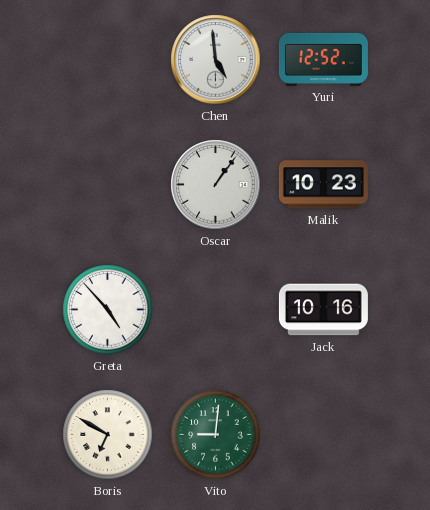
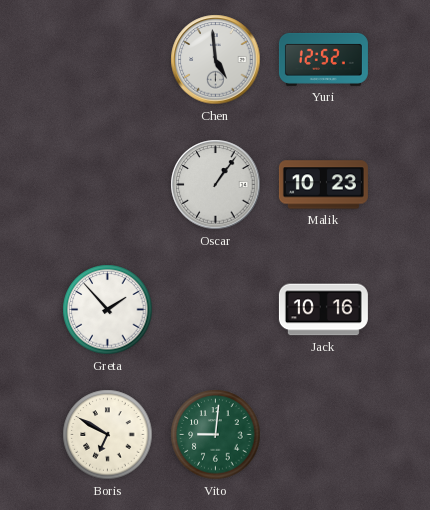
Greta: 4:53 -> 1:53
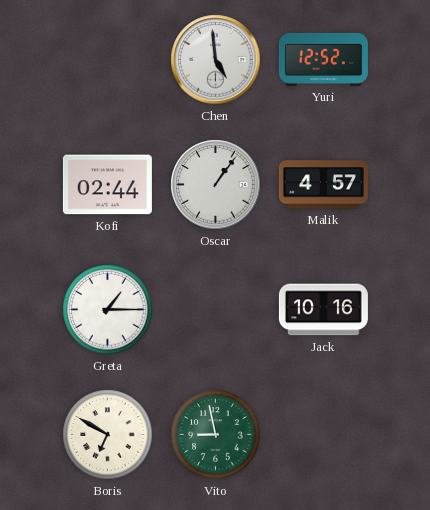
Kofi: none -> 02:44
Malik: 10:23 -> 4:57
Greta: 1:53 -> 1:15
Vito: 9:01 -> 8:58
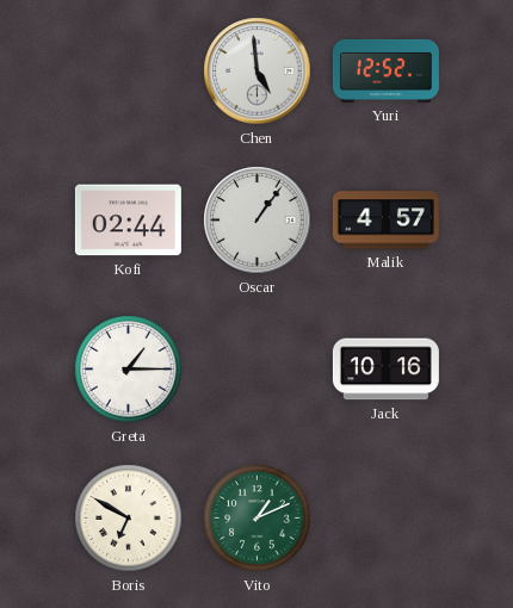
Vito: 8:58 -> 1:11
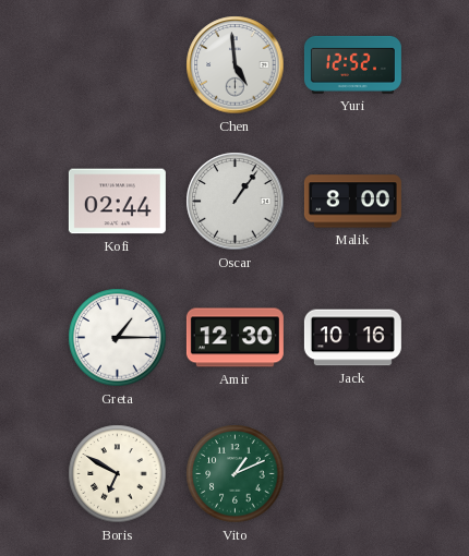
Malik: 4:57 -> 8:00
Amir: none -> 12:30
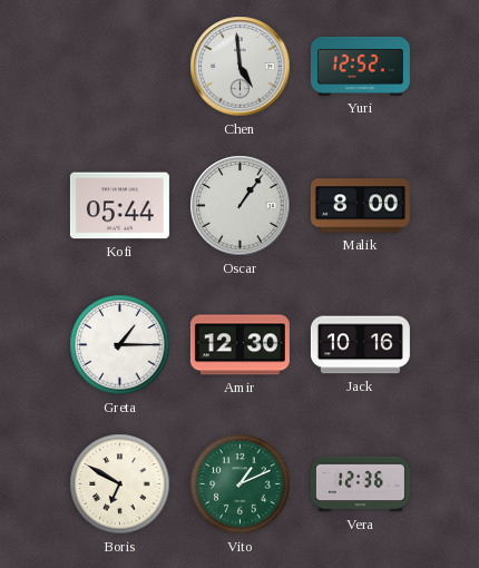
Kofi: 02:44 -> 05:44
Vera: none -> 12:36
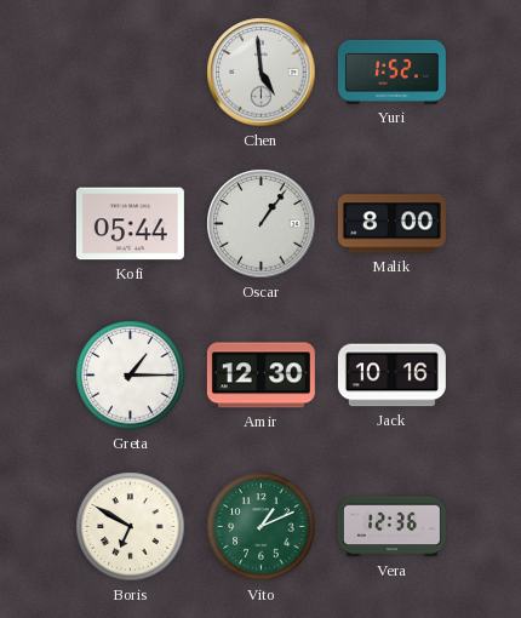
Yuri: 12:52 -> 1:52
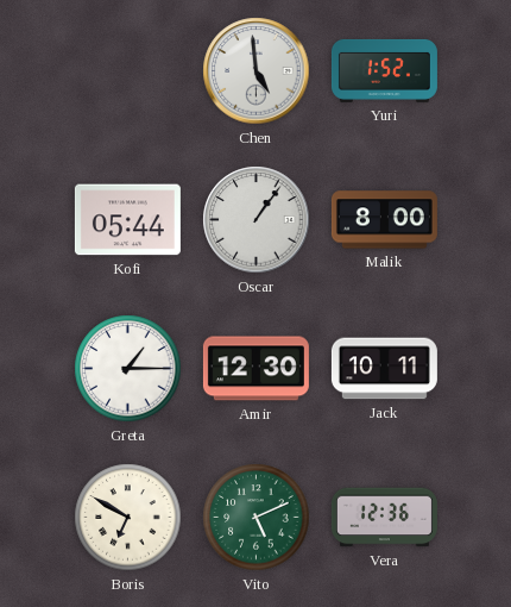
Jack: 10:16 -> 10:11
Vito: 1:11 -> 5:11
